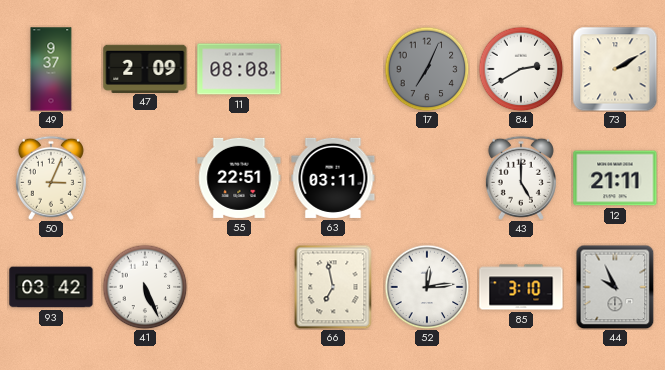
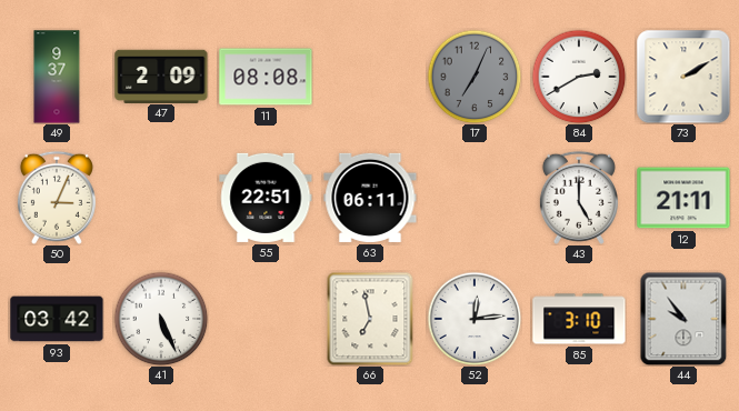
63: 03:11 -> 06:11
44: 9:56 -> 9:54
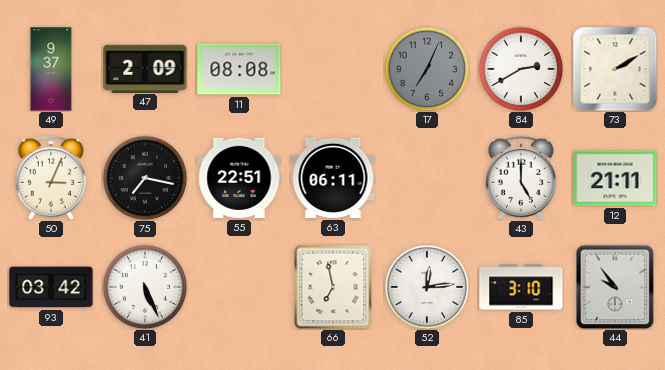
75: none -> 7:17
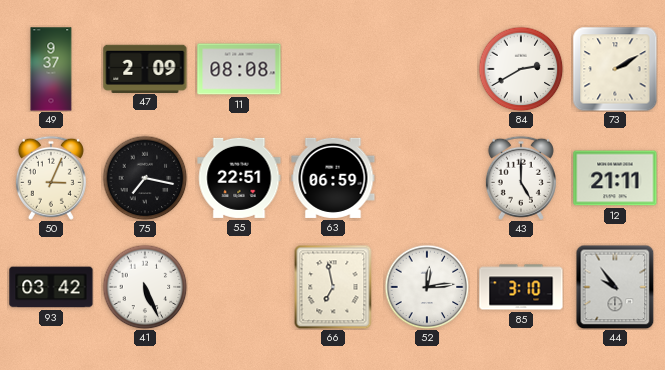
17: 7:04 -> none
63: 06:11 -> 06:59
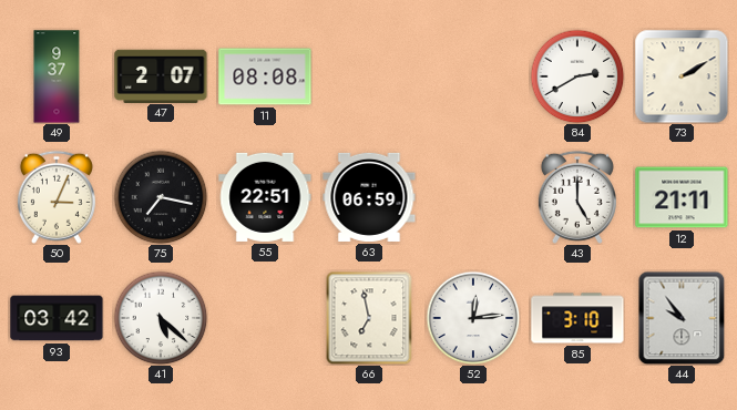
47: 2:09 -> 2:07
41: 5:26 -> 5:22
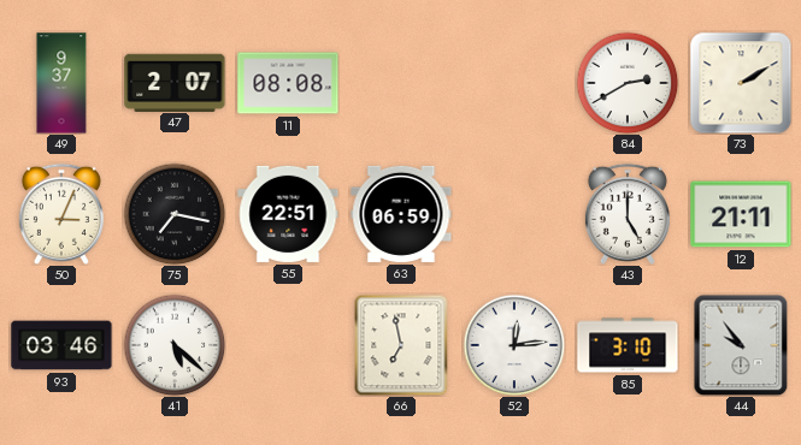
93: 03:42 -> 03:46
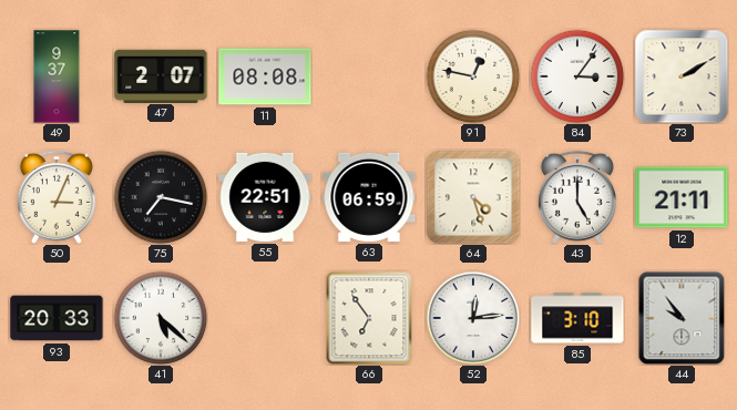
91: none -> 12:47
84: 2:40 -> 3:06
64: none -> 4:27
93: 03:46 -> 20:33
66: 6:58 -> 6:54
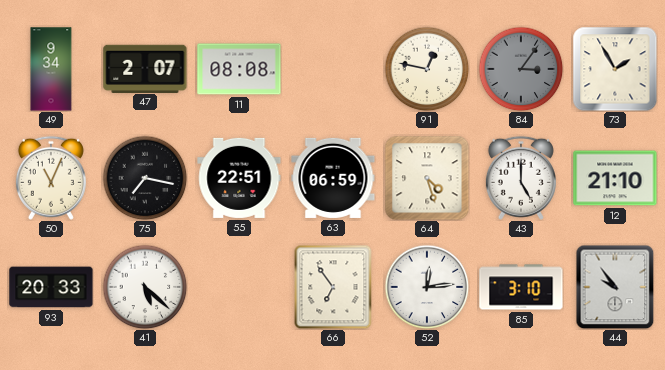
49: 9:37 -> 9:34
84 dial: white -> grey
73: 2:10 -> 1:55
50: 3:04 -> 11:04
12: 21:11 -> 21:10
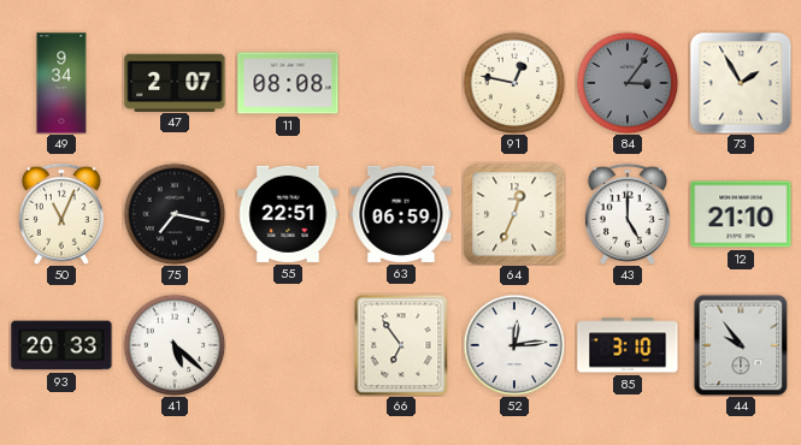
64: 4:27 -> 12:34
